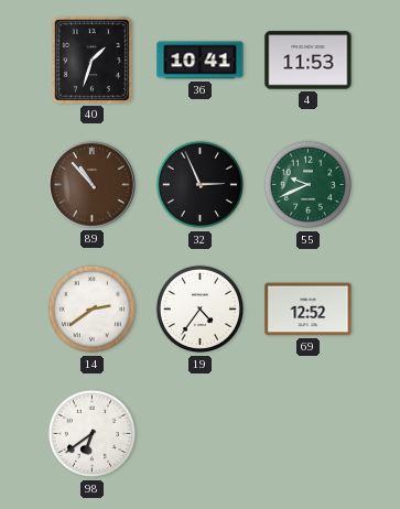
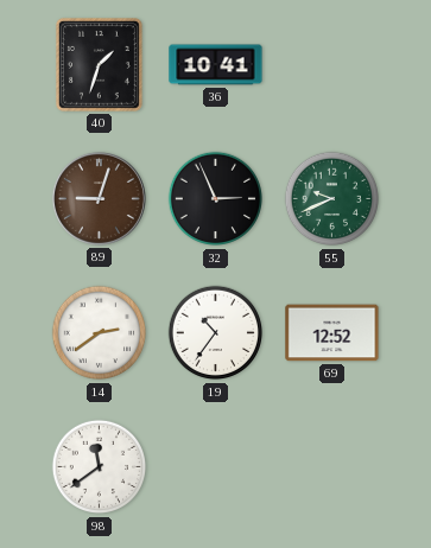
4: 11:53 -> none
89: 10:53 -> 9:03
19: 4:36 -> 10:36
98: 6:39 -> 11:39
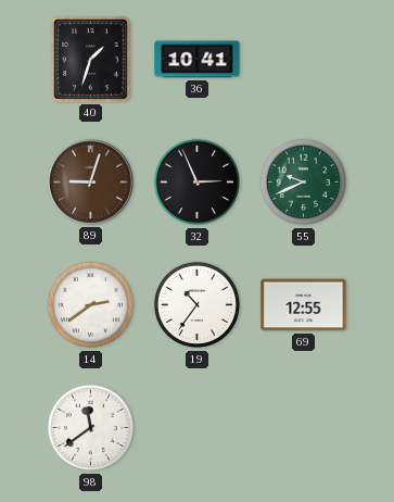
69: 12:52 -> 12:55
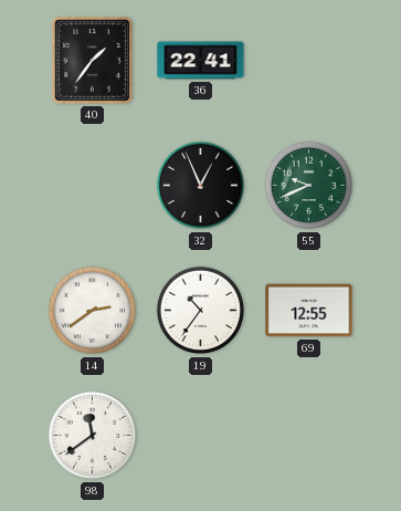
40: 1:33 -> 1:36
36: 10:41 -> 22:41
89: 9:03 -> none
32: 2:56 -> 12:56
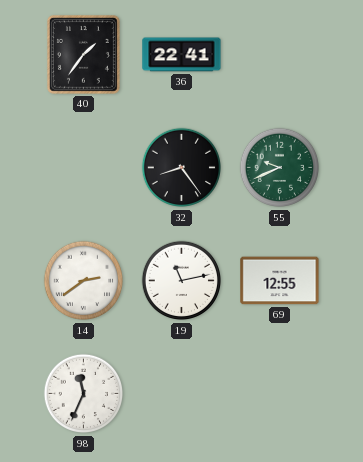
32: 12:56 -> 8:24
19: 10:36 -> 11:13
98: 11:39 -> 11:34
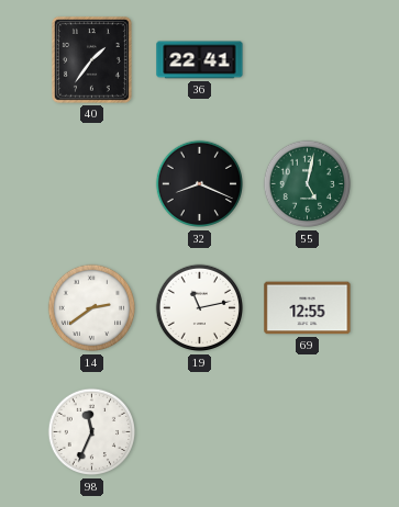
32: 8:24 -> 8:19
55: 9:41 -> 5:02
